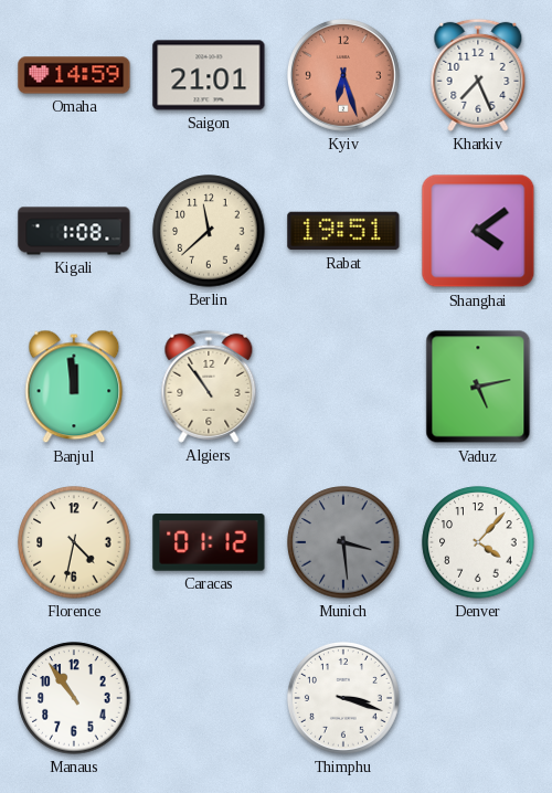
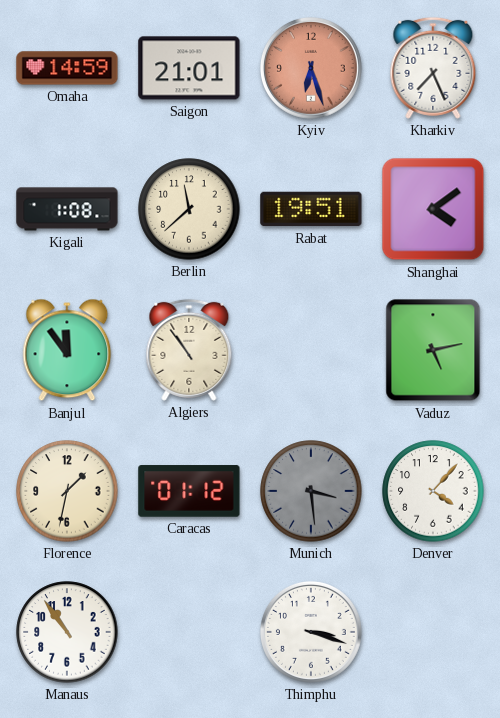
Banjul: 11:59 -> 11:54
Florence: 4:32 -> 1:32
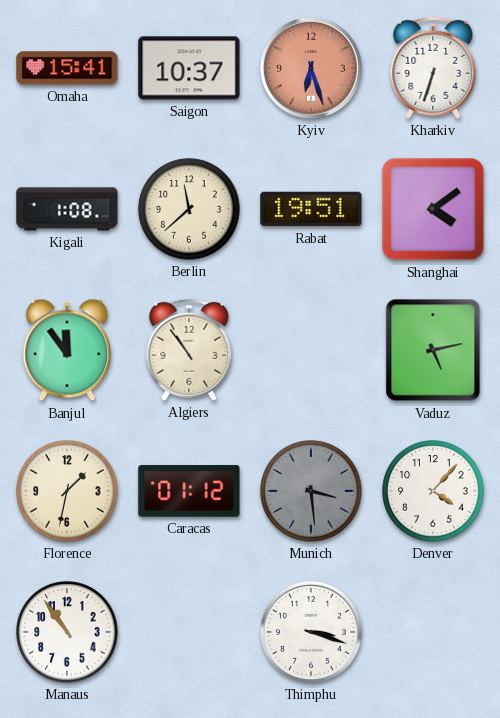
Omaha: 14:59 -> 15:41
Saigon: 21:01 -> 10:37
Kharkiv: 7:26 -> 6:33
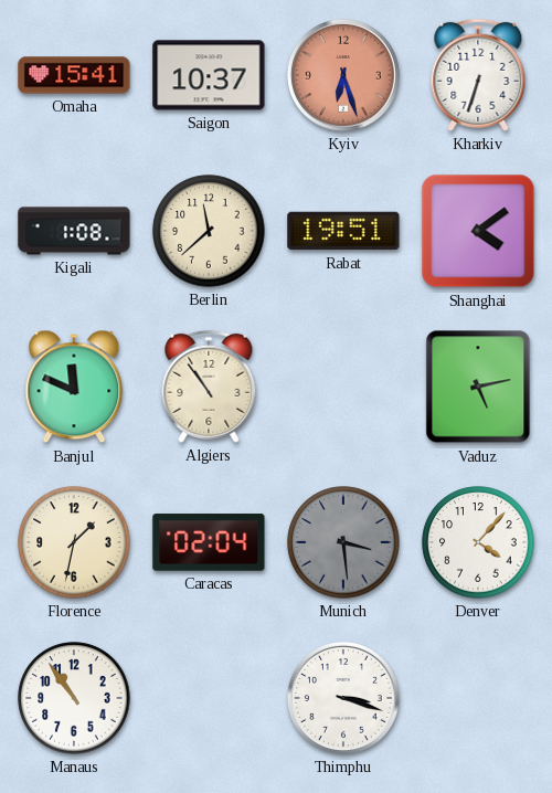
Banjul: 11:54 -> 11:49
Caracas: 01:12 -> 02:04
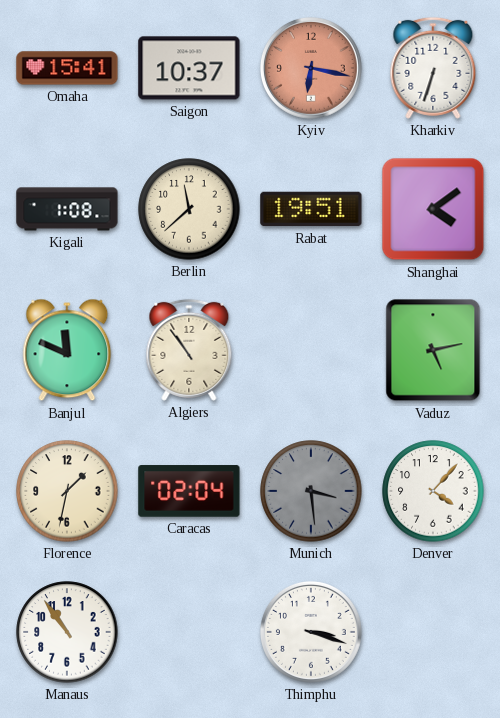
Kyiv: 6:27 -> 6:17
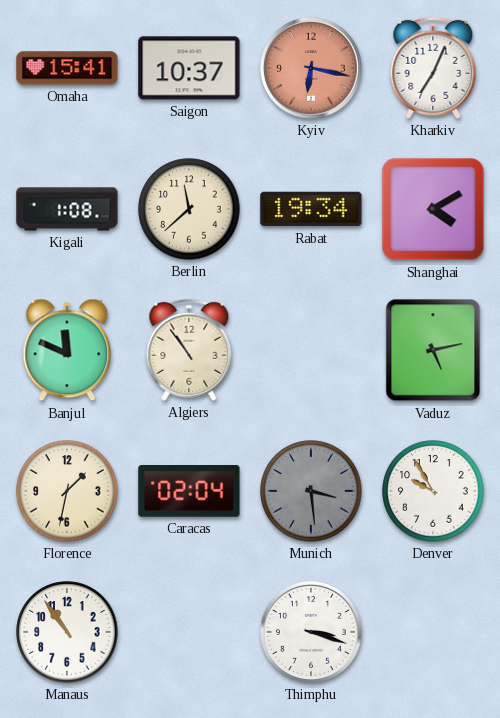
Kharkiv: 6:33 -> 7:04
Rabat: 19:51 -> 19:34
Shanghai: 4:09 -> 4:10
Denver: 4:07 -> 9:55
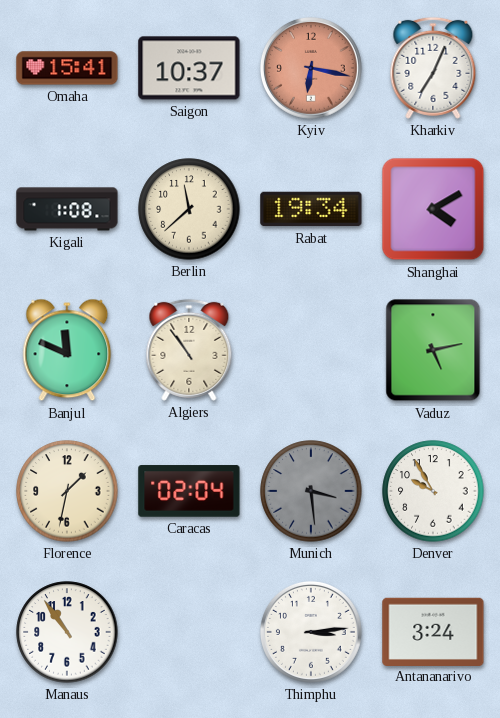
Thimphu: 3:18 -> 3:14
Antananarivo: none -> 3:24
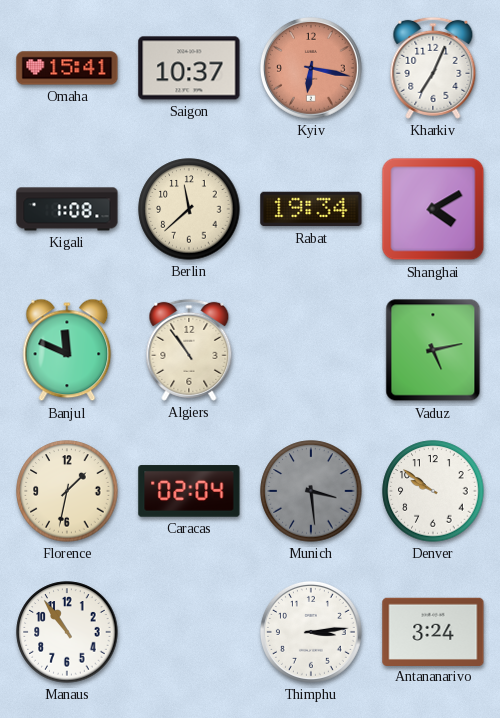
Denver: 9:55 -> 9:51
